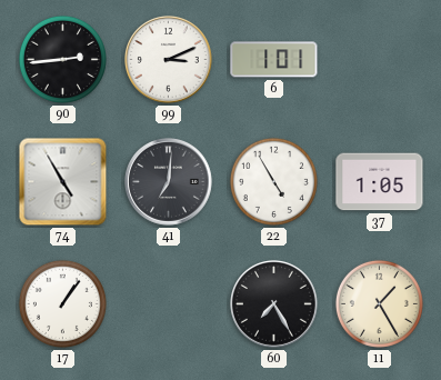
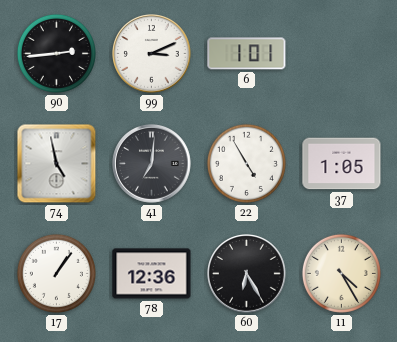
74: 4:55 -> 4:58
78: none -> 12:36
60: 7:25 -> 6:25
11: 1:25 -> 4:25
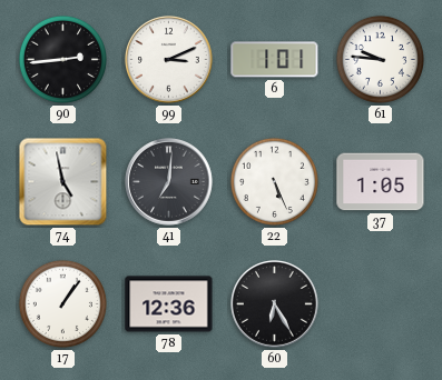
61: none -> 9:46
22: 4:55 -> 5:26
11: 4:25 -> none
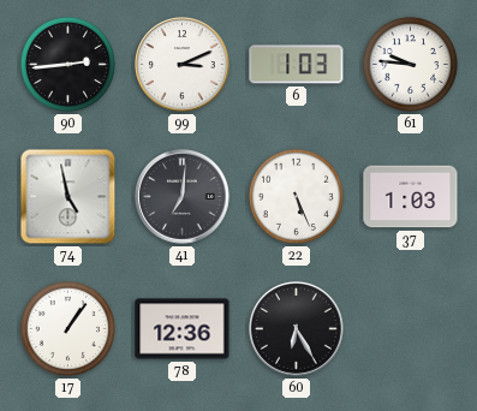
6: 1:01 -> 1:03
37: 1:05 -> 1:03
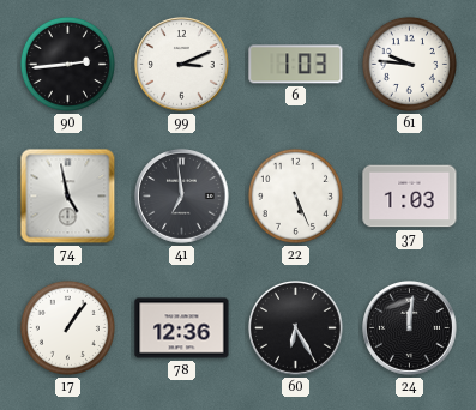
41: 7:01 -> 6:59
24: none -> 12:01
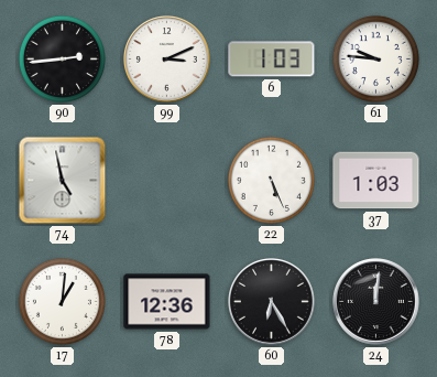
41: 6:59 -> none
17: 1:06 -> 1:01
